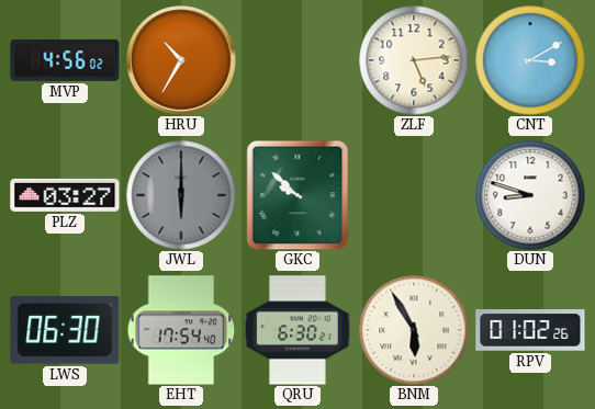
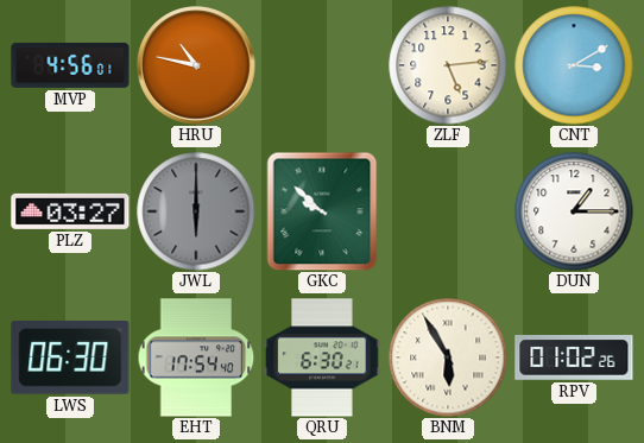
MVP: 4:56:02 -> 4:56:01
HRU: 10:35 -> 10:47
DUN: 8:48 -> 1:15
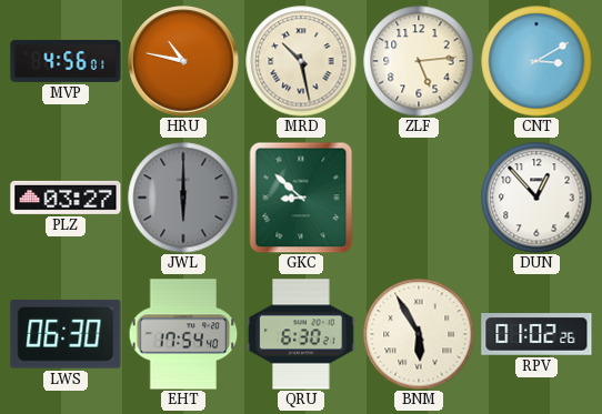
MRD: none -> 10:28
GKC: 9:52 -> 8:52
DUN: 1:15 -> 12:53
